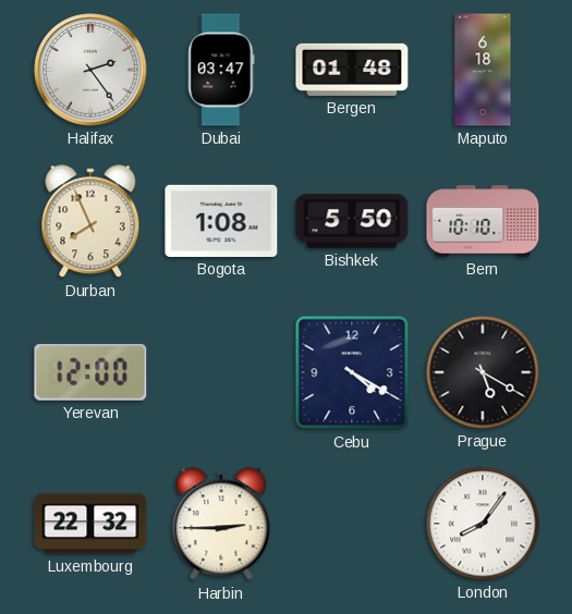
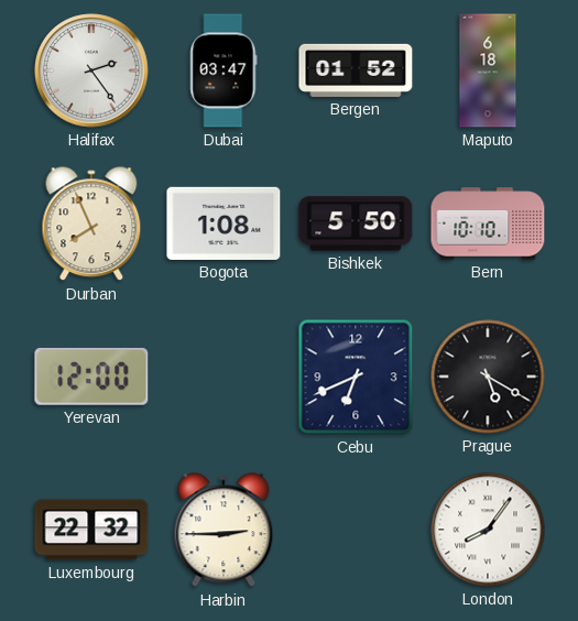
Bergen: 01:48 -> 01:52
Cebu: 4:20 -> 6:41
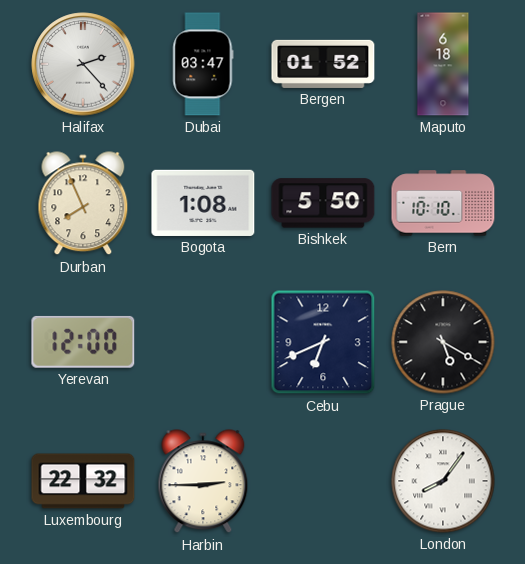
Halifax: 2:24 -> 2:23
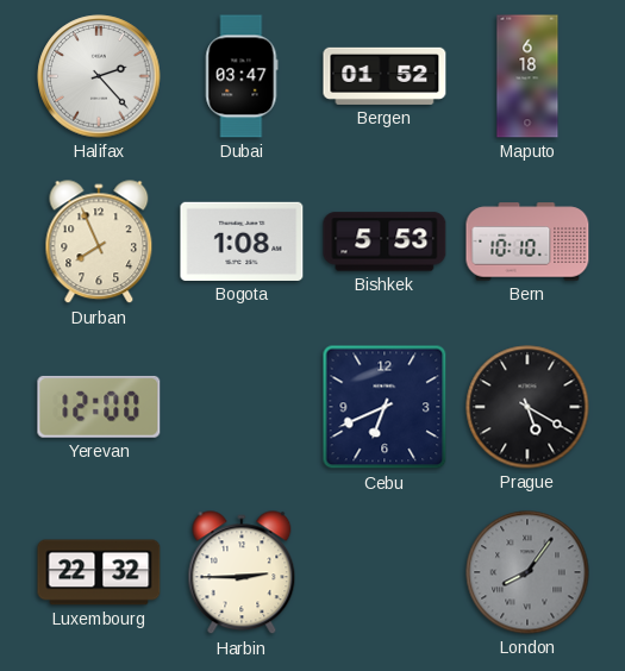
Bishkek: 5:50 -> 5:53
London dial: white -> grey
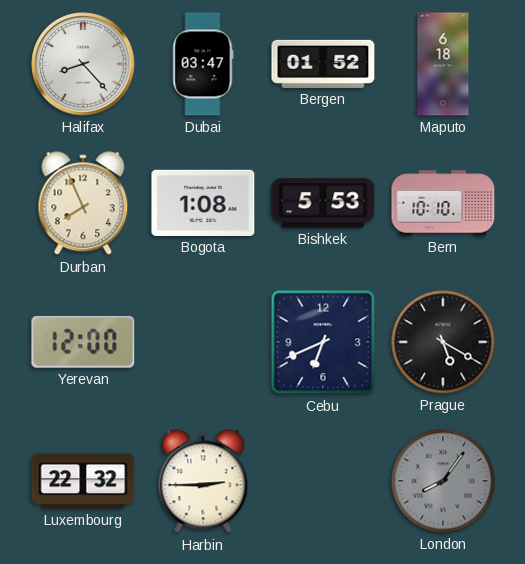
Halifax: 2:23 -> 8:23
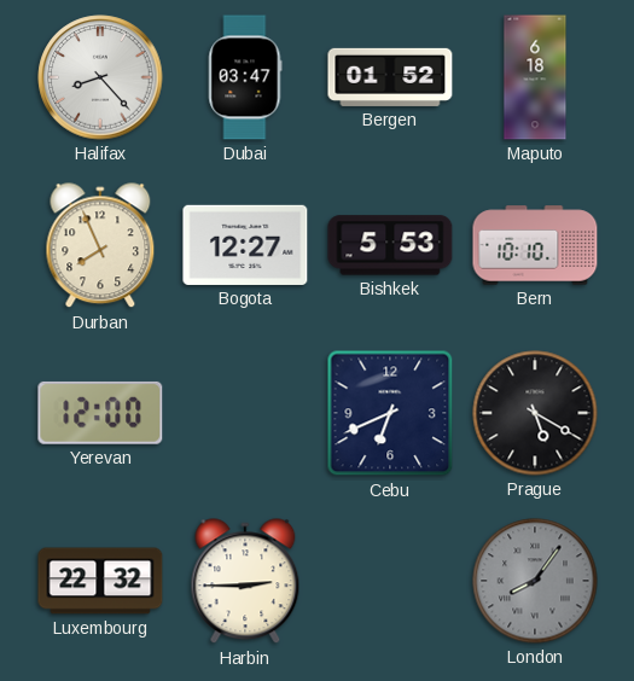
Bogota: 1:08 -> 12:27
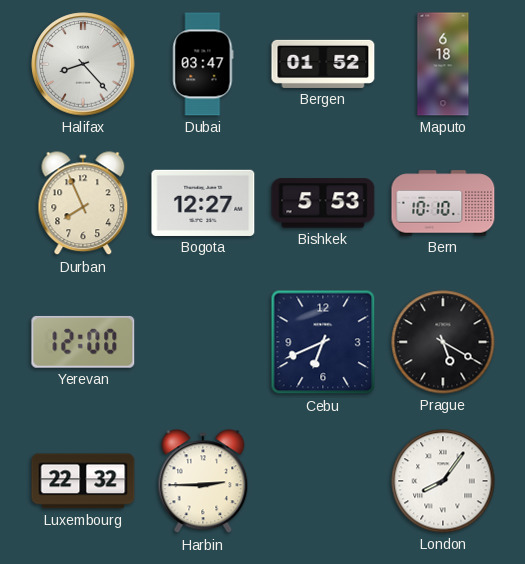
London dial: grey -> white
